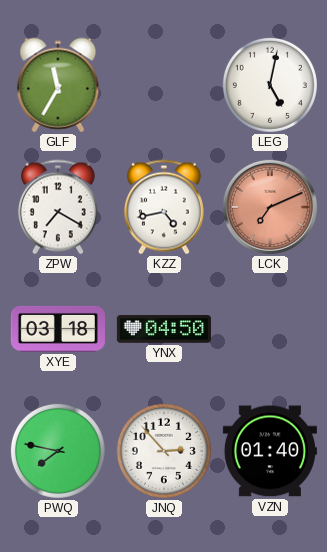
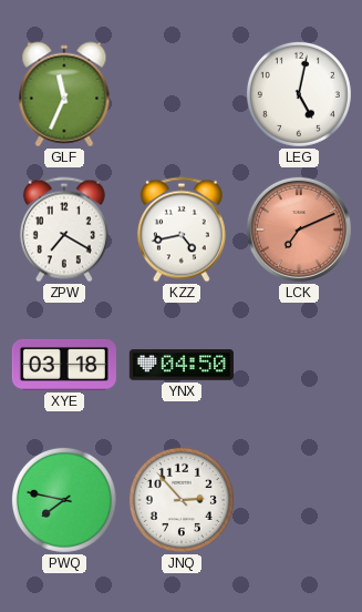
GLF: 11:35 -> 11:34
VZN: 01:40 -> none
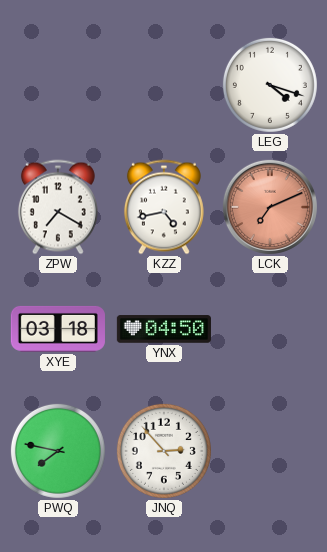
GLF: 11:34 -> none
LEG: 5:02 -> 4:18
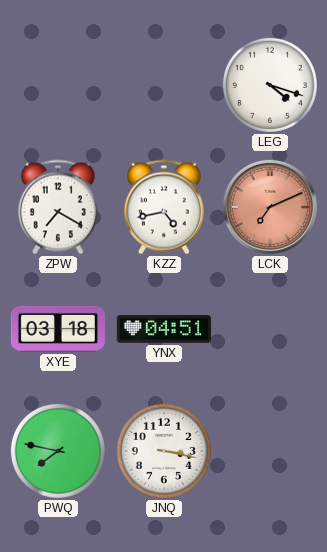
YNX: 04:50 -> 04:51
JNQ: 2:53 -> 3:17
